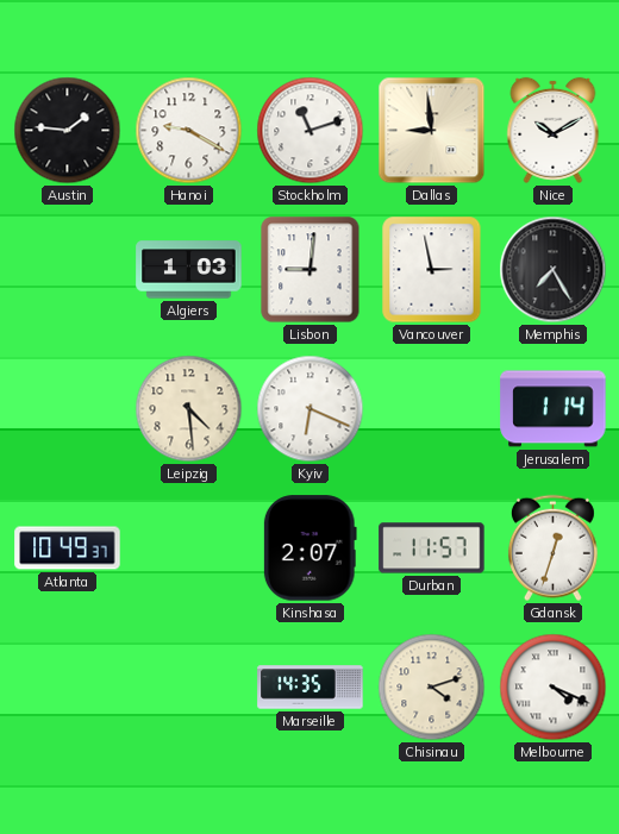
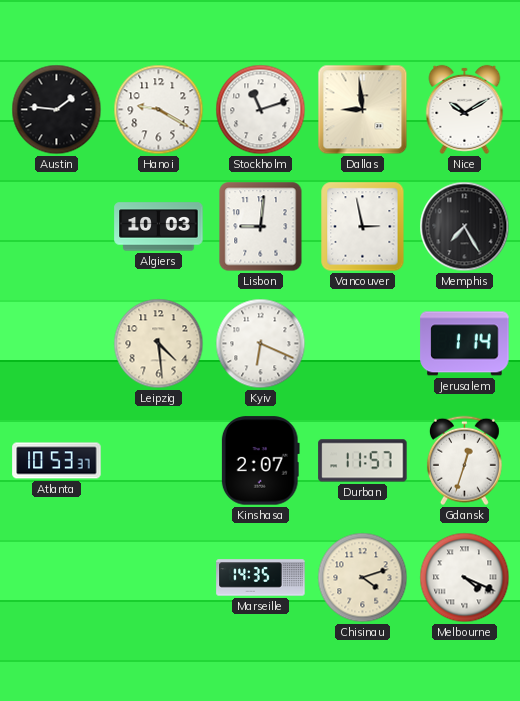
Algiers: 1:03 -> 10:03
Atlanta: 10:49 -> 10:53
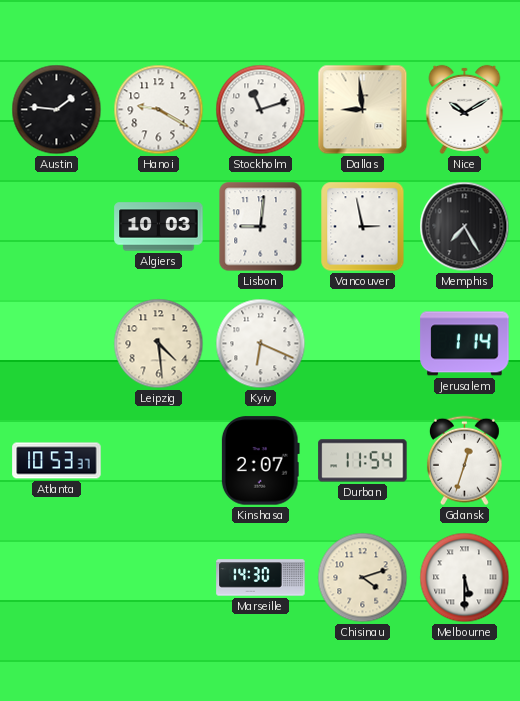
Durban: 11:57 -> 11:54
Marseille: 14:35 -> 14:30
Melbourne: 4:19 -> 5:30
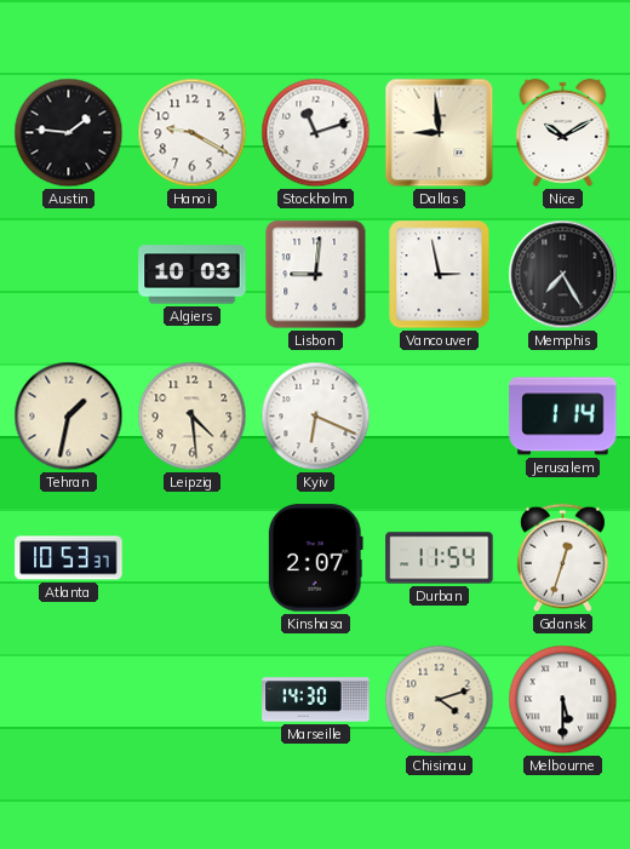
Tehran: none -> 1:32
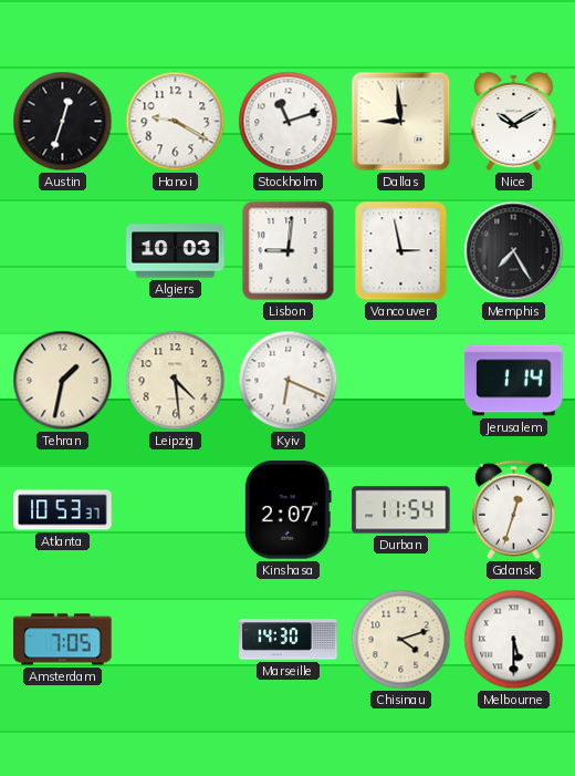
Austin: 1:46 -> 12:33
Amsterdam: none -> 7:05
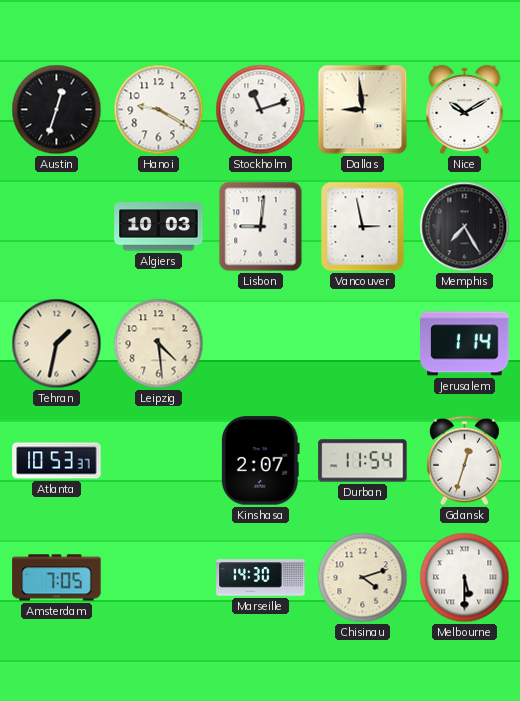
Kyiv: 6:19 -> none
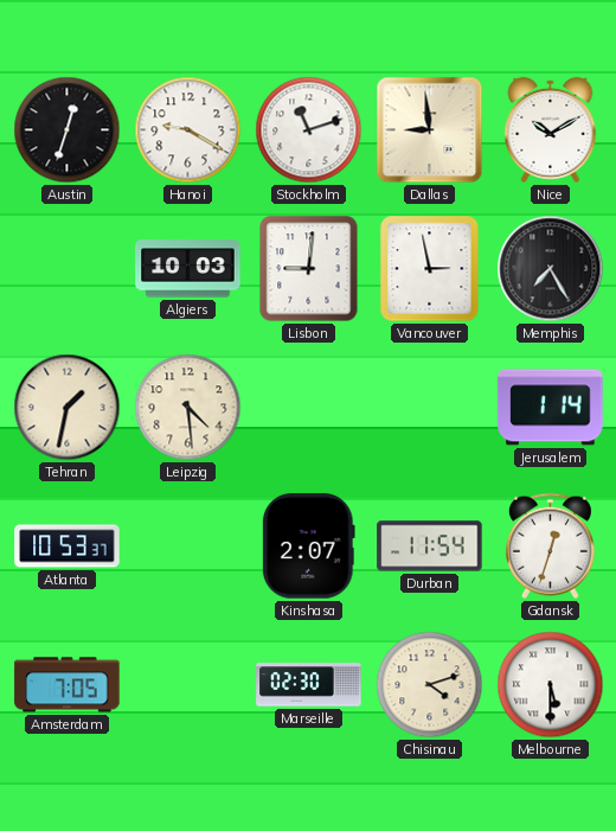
Marseille: 14:30 -> 02:30
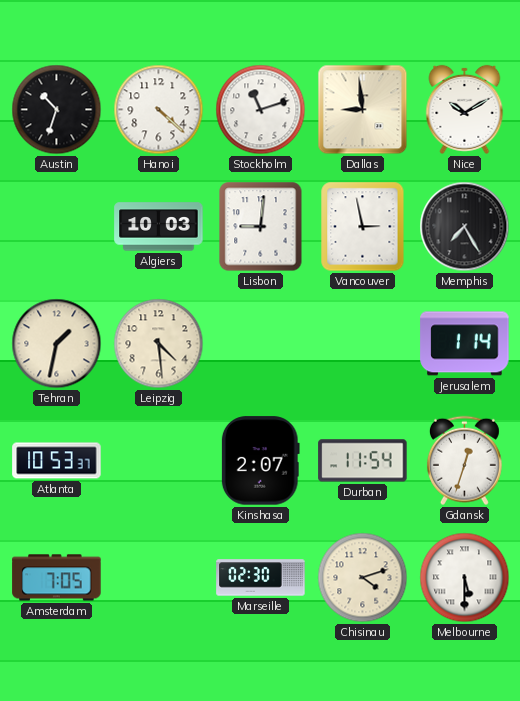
Austin: 12:33 -> 10:33
Hanoi: 9:20 -> 4:22
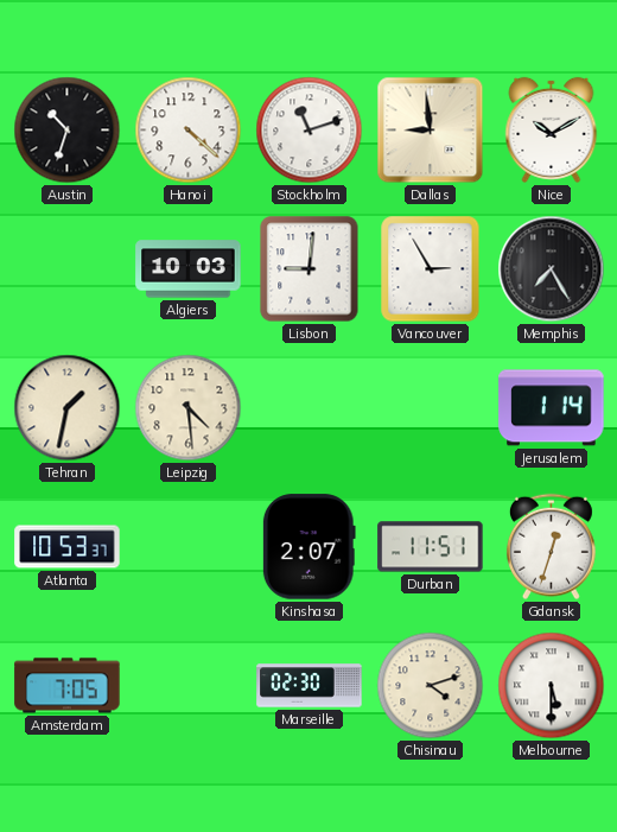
Vancouver: 2:58 -> 2:55
Durban: 11:54 -> 11:51
